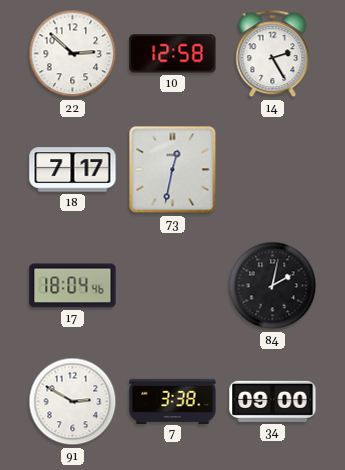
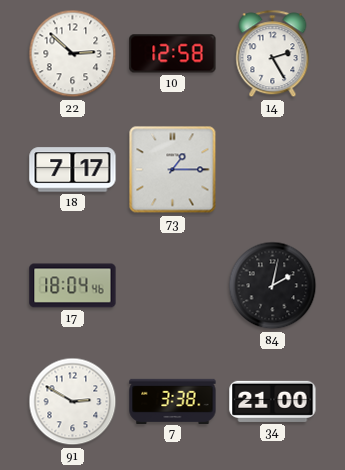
73: 12:32 -> 1:15
34: 09:00 -> 21:00
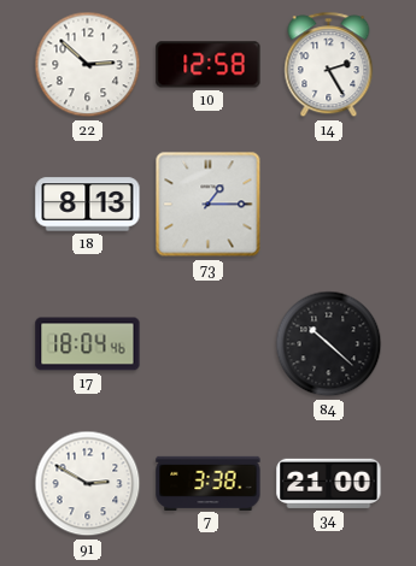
18: 7:17 -> 8:13
84: 2:02 -> 10:22
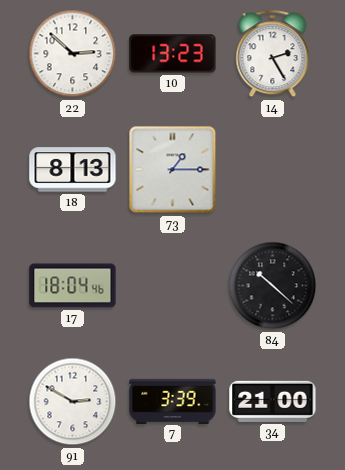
10: 12:58 -> 13:23
7: 3:38 -> 3:39
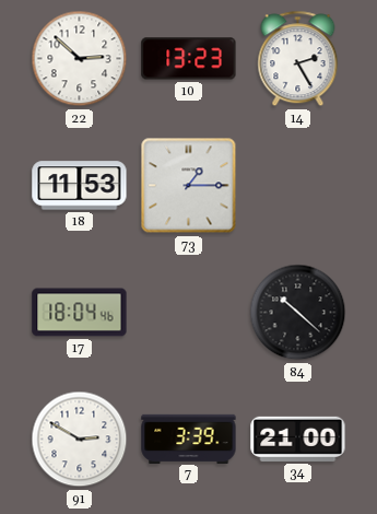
18: 8:13 -> 11:53
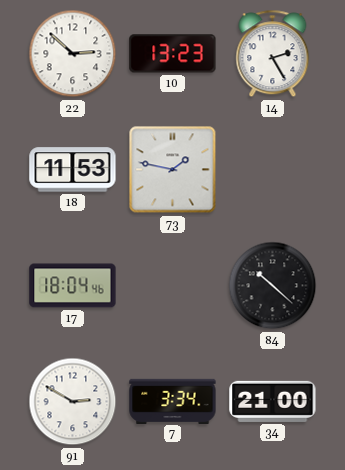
73: 1:15 -> 1:47
7: 3:39 -> 3:34
